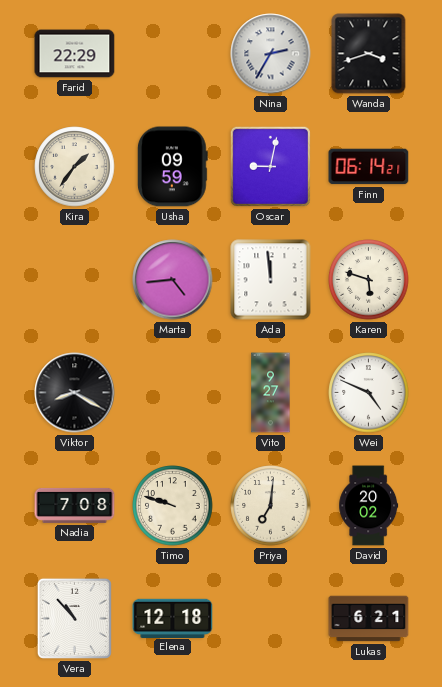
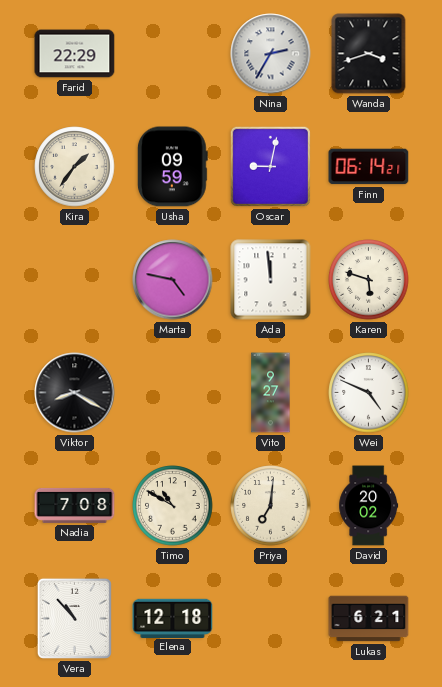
Marta: 4:44 -> 4:47
Timo: 9:48 -> 10:50
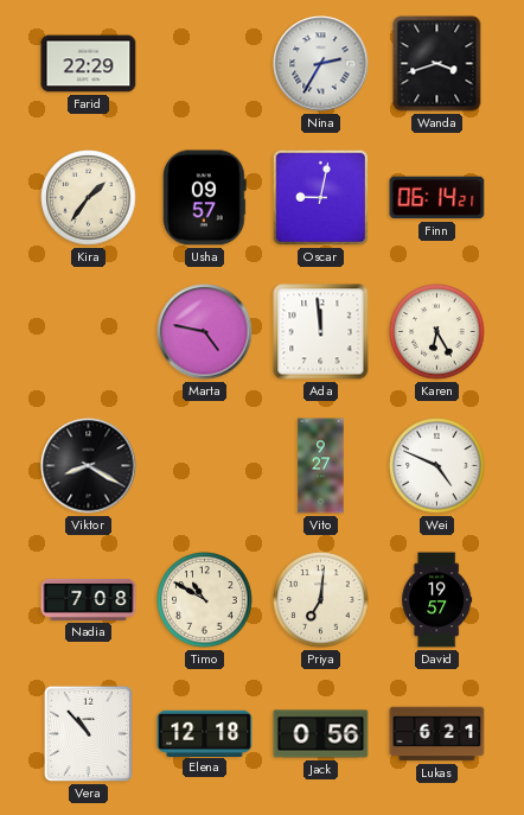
Usha: 09:59 -> 09:57
Karen: 5:48 -> 6:25
David: 20:02 -> 19:57
Jack: none -> 0:56
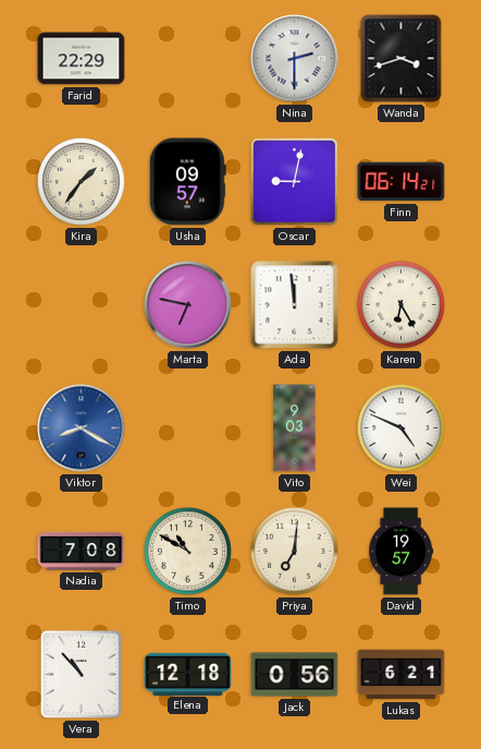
Nina: 2:35 -> 2:30
Marta: 4:47 -> 6:47
Viktor dial: black -> blue
Vito: 9:27 -> 9:03
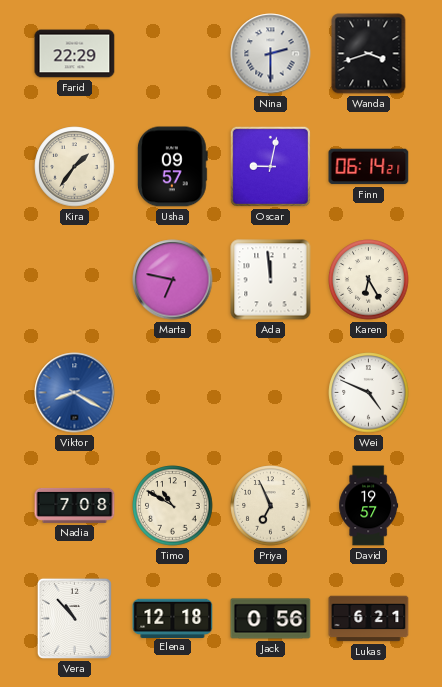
Vito: 9:03 -> none
Priya: 7:01 -> 6:56
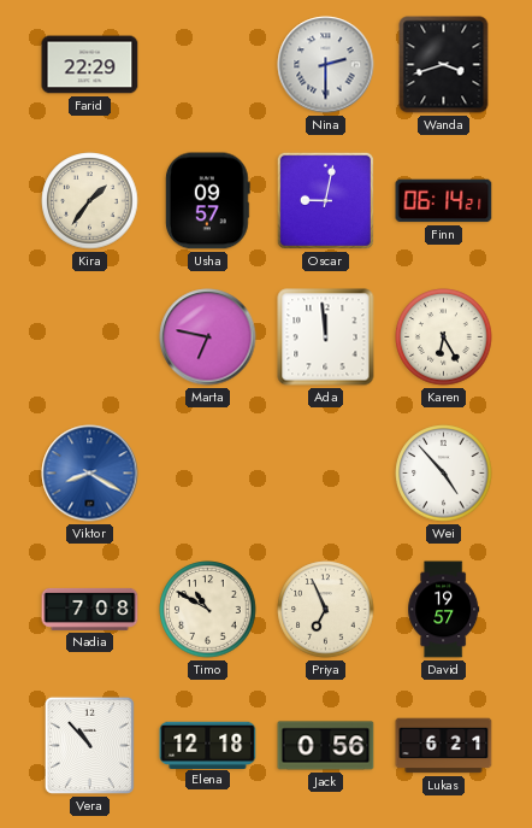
Wei: 4:49 -> 4:53
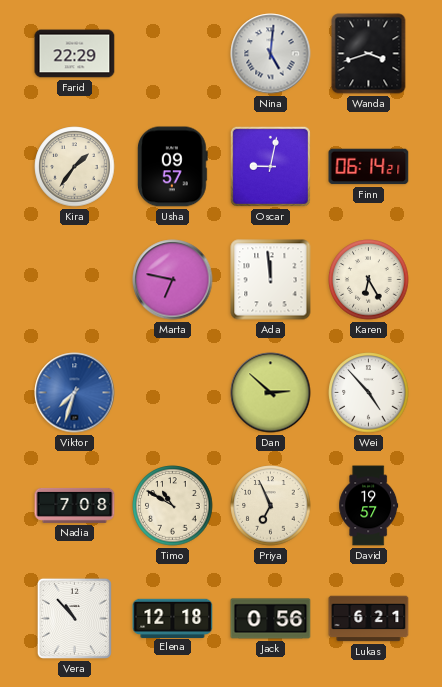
Nina: 2:30 -> 5:01
Viktor: 8:20 -> 7:33
Dan: none -> 2:52
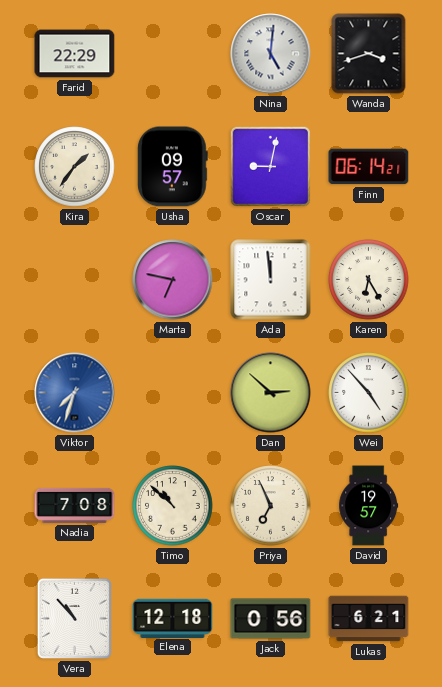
Timo: 10:50 -> 10:52
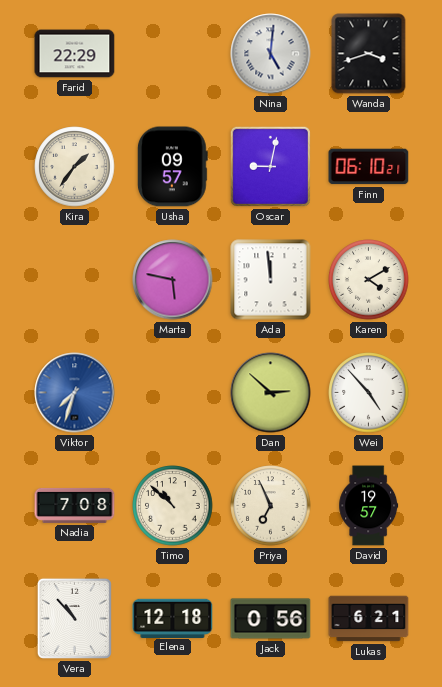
Finn: 06:14 -> 06:10
Marta: 6:47 -> 5:47
Karen: 6:25 -> 4:10
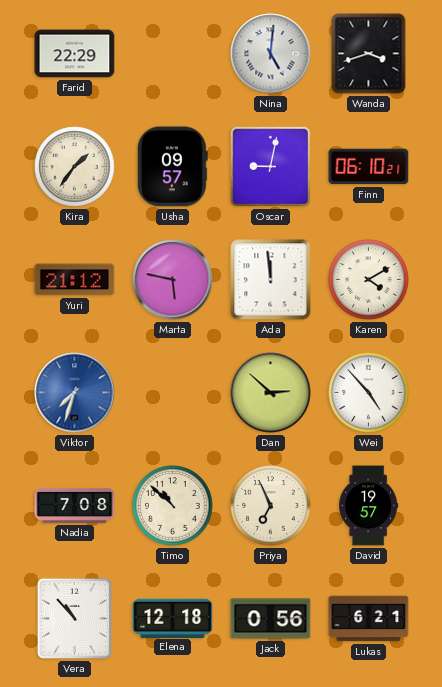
Yuri: none -> 21:12
